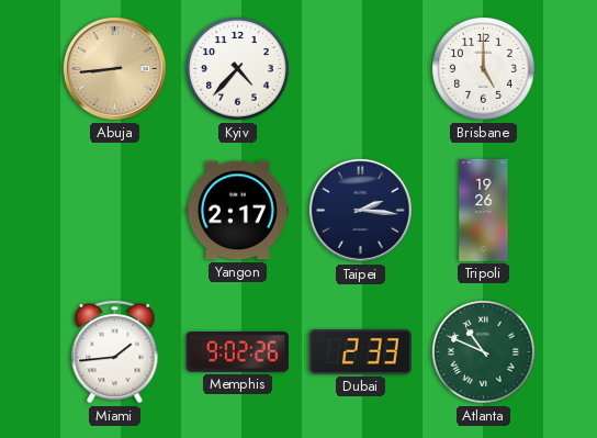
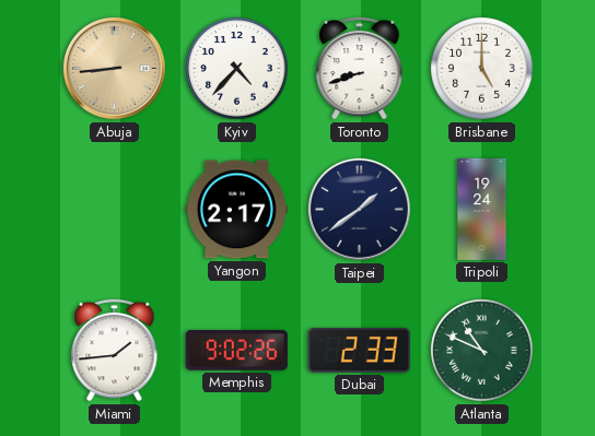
Toronto: none -> 8:42
Taipei: 2:16 -> 1:39
Tripoli: 19:26 -> 19:24
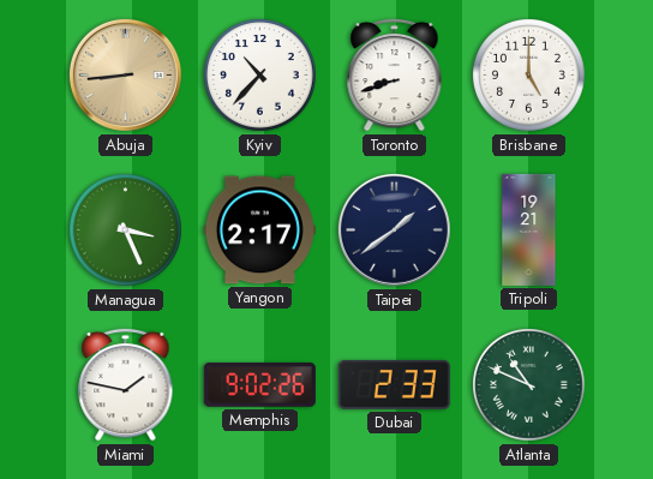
Kyiv: 4:37 -> 10:37
Managua: none -> 3:26
Tripoli: 19:24 -> 19:21
Miami: 1:44 -> 1:47
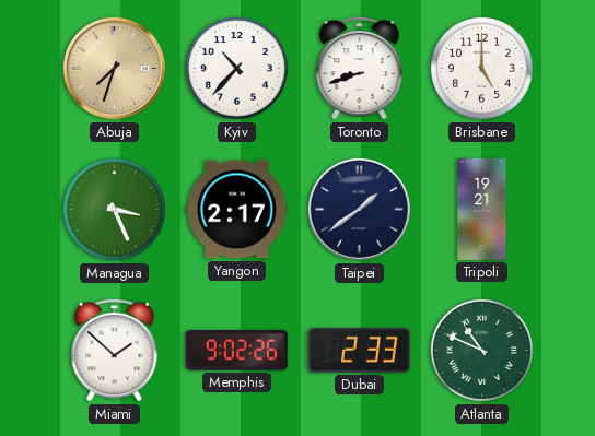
Abuja: 8:44 -> 7:33
Miami: 1:47 -> 1:52
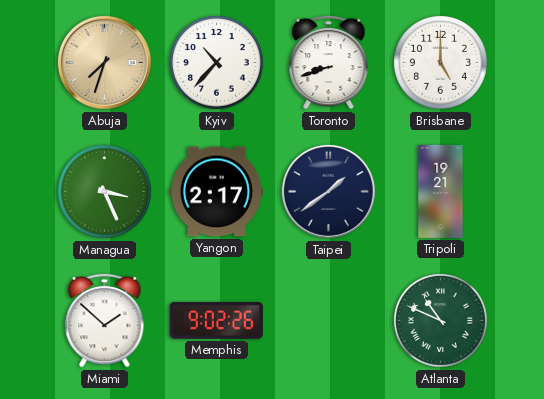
Dubai: 2:33 -> none
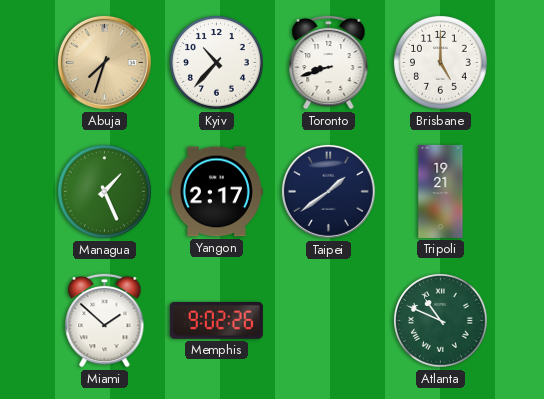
Managua: 3:26 -> 1:26
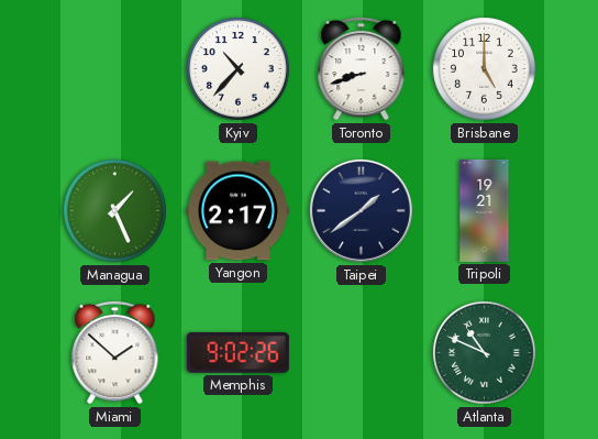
Abuja: 7:33 -> none
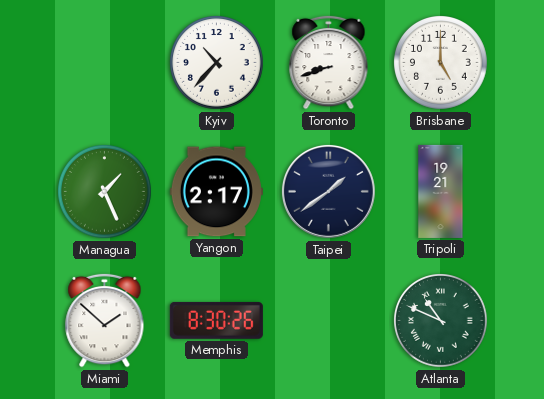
Memphis: 9:02 -> 8:30
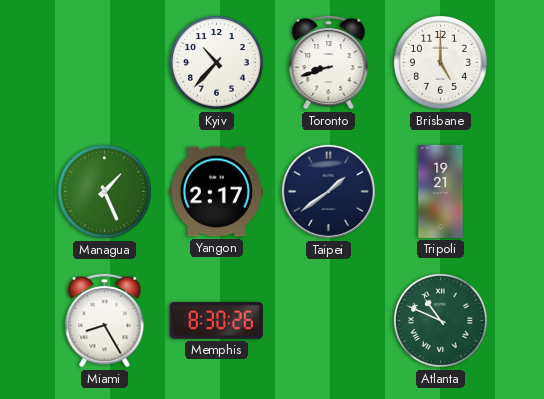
Miami: 1:52 -> 8:25
